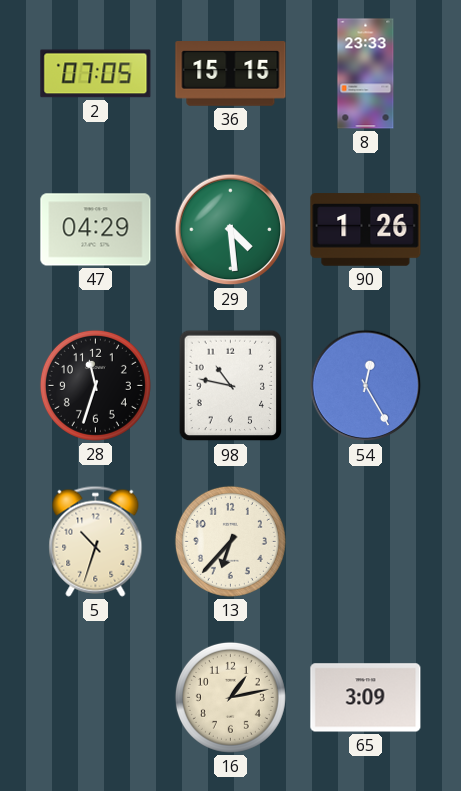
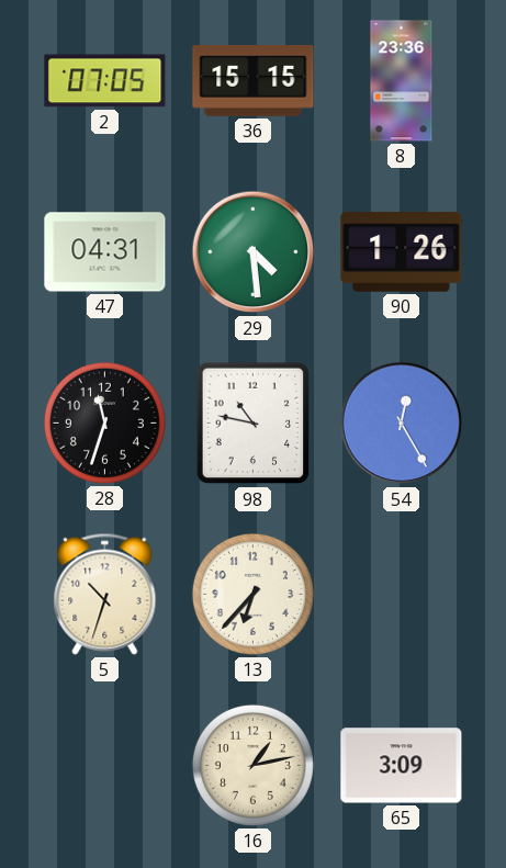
8: 23:33 -> 23:36
47: 04:29 -> 04:31
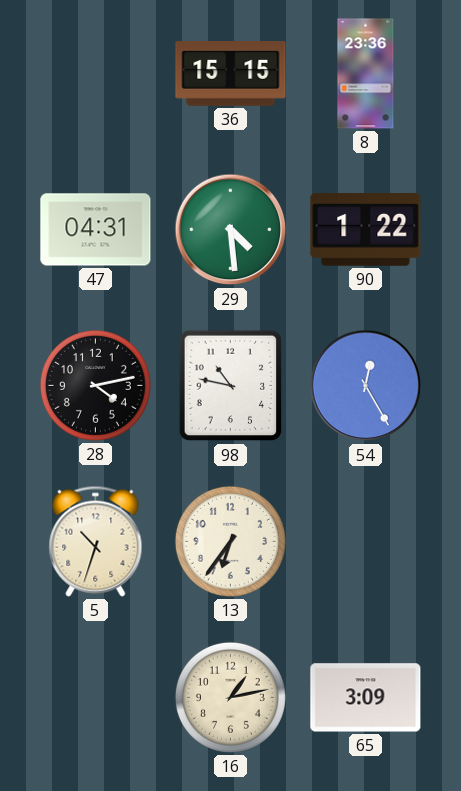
2: 07:05 -> none
90: 1:26 -> 1:22
28: 11:33 -> 4:13
13: 6:37 -> 6:36
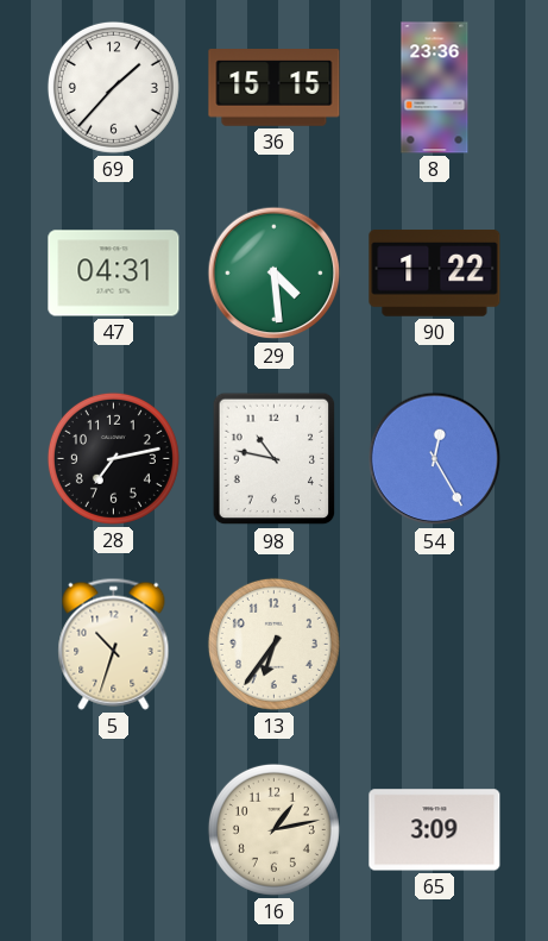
69: none -> 1:37
28: 4:13 -> 7:13
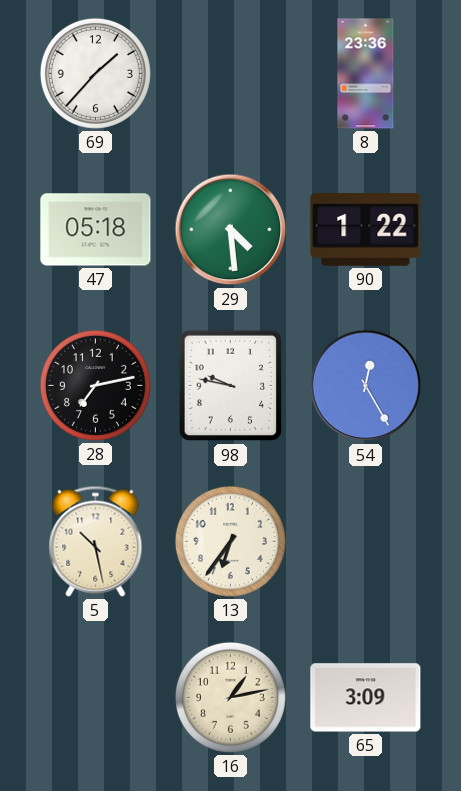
36: 15:15 -> none
47: 04:31 -> 05:18
98: 10:47 -> 9:47
5: 10:33 -> 10:28
